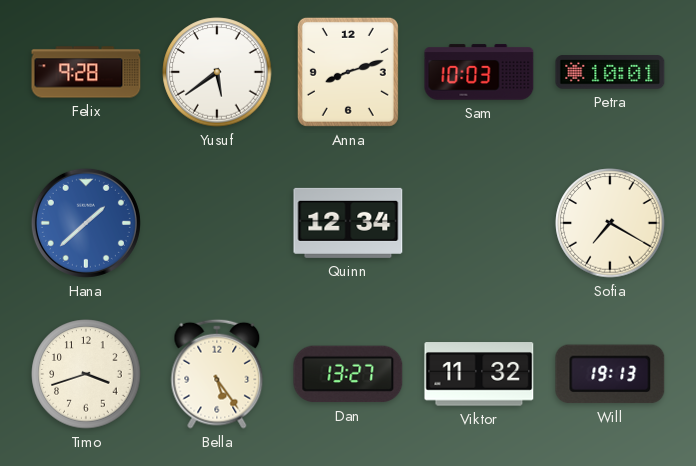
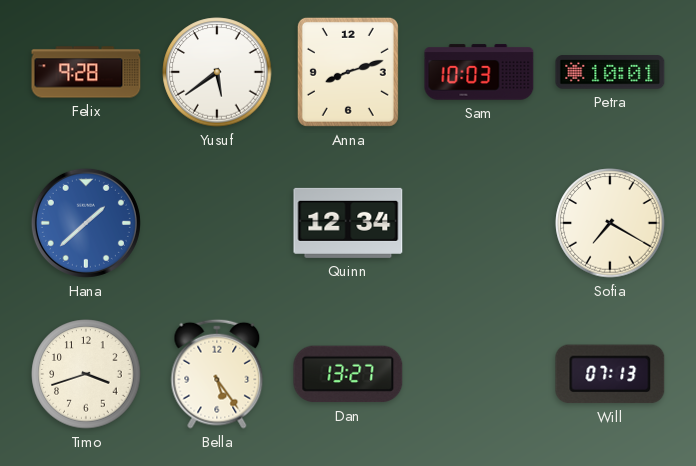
Viktor: 11:32 -> none
Will: 19:13 -> 07:13
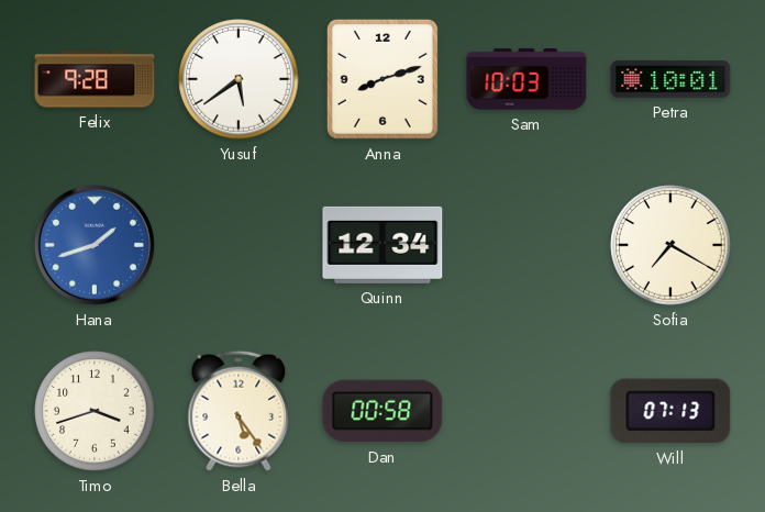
Hana: 1:38 -> 1:42
Dan: 13:27 -> 00:58
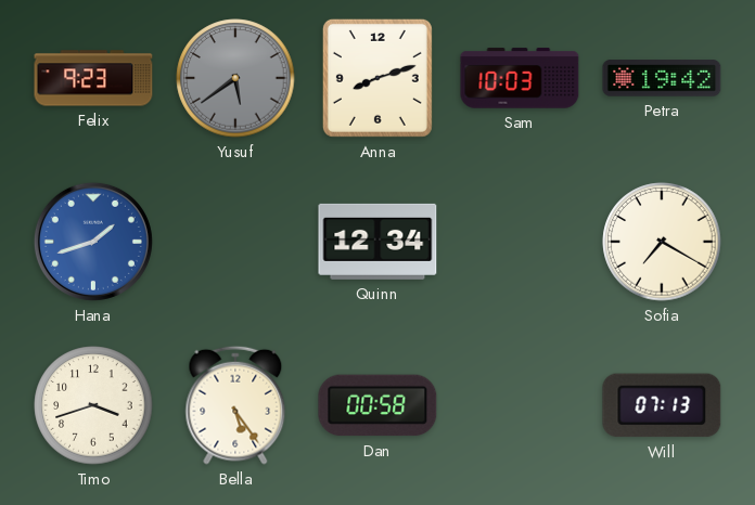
Felix: 9:28 -> 9:23
Yusuf dial: white -> grey
Petra: 10:01 -> 19:42
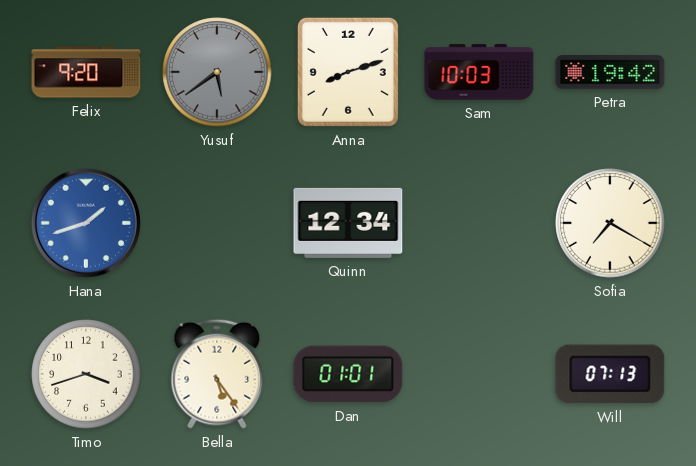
Felix: 9:23 -> 9:20
Dan: 00:58 -> 01:01
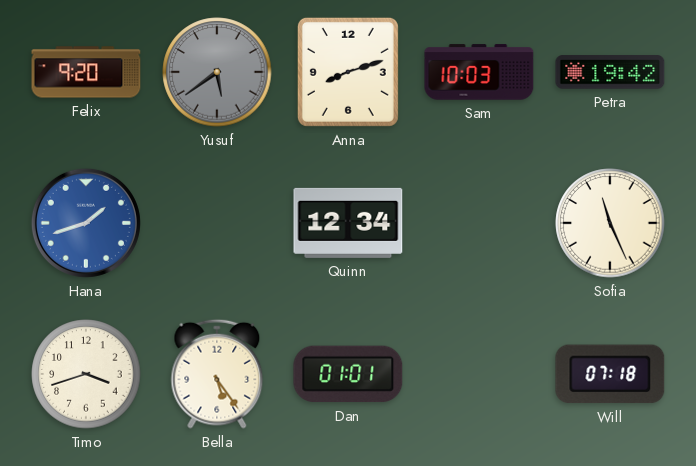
Sofia: 7:20 -> 11:26
Will: 07:13 -> 07:18
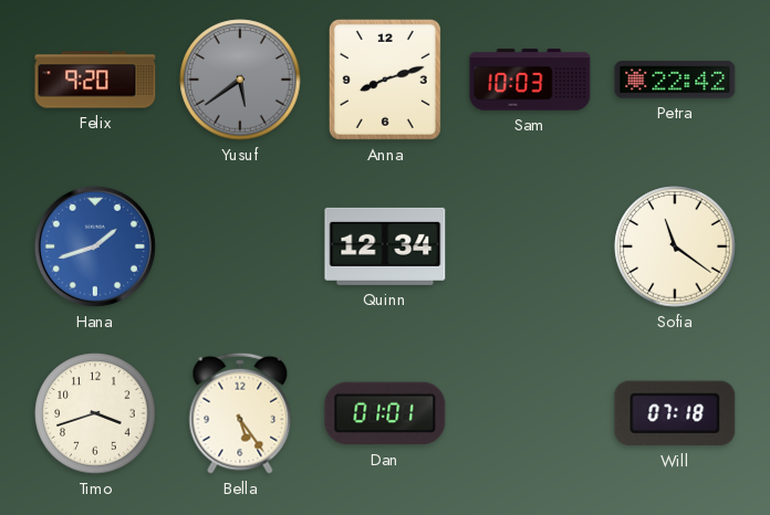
Petra: 19:42 -> 22:42
Sofia: 11:26 -> 11:21
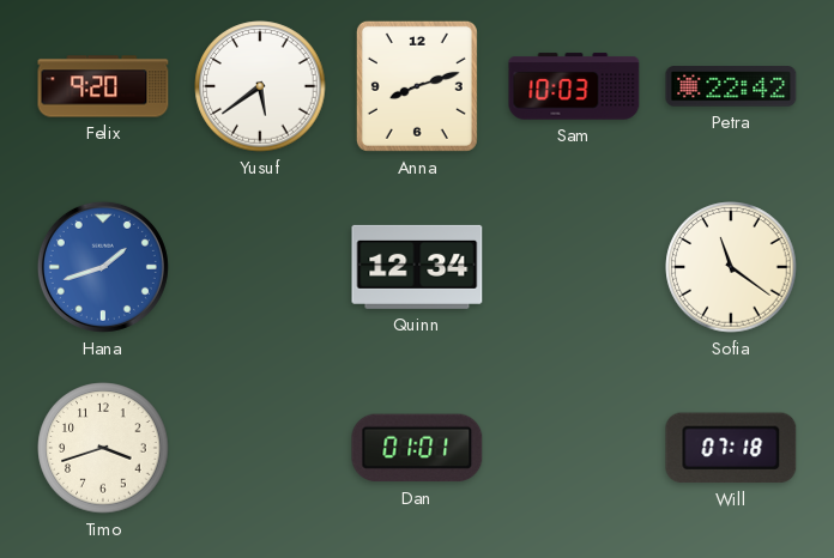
Yusuf dial: grey -> white
Bella: 5:24 -> none
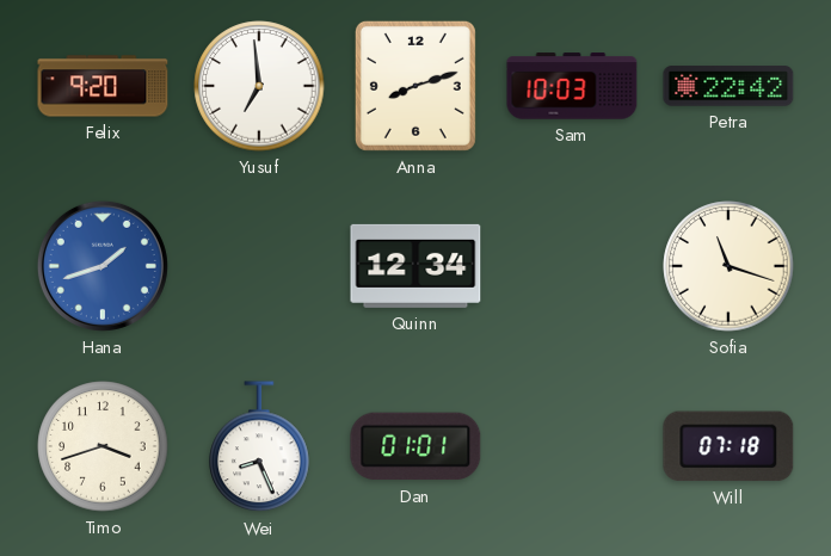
Yusuf: 5:39 -> 6:59
Sofia: 11:21 -> 11:18
Wei: none -> 8:26
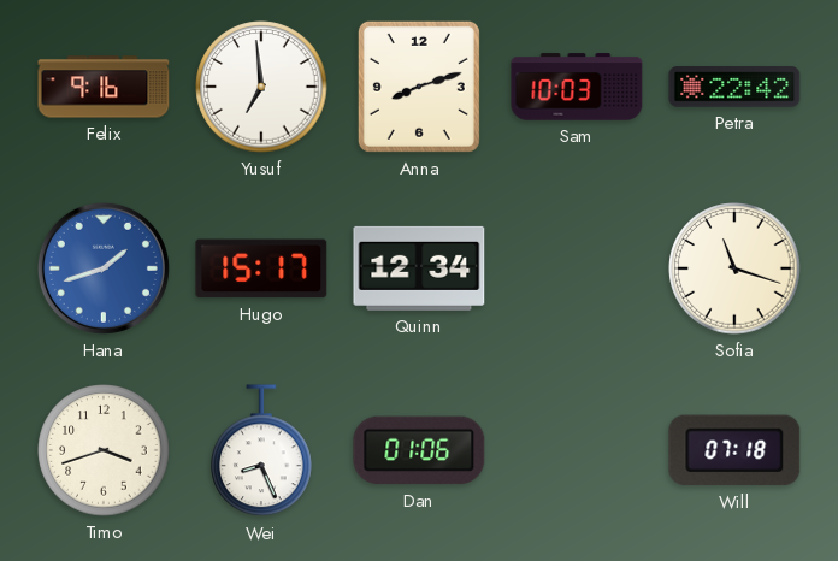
Felix: 9:20 -> 9:16
Hugo: none -> 15:17
Dan: 01:01 -> 01:06
